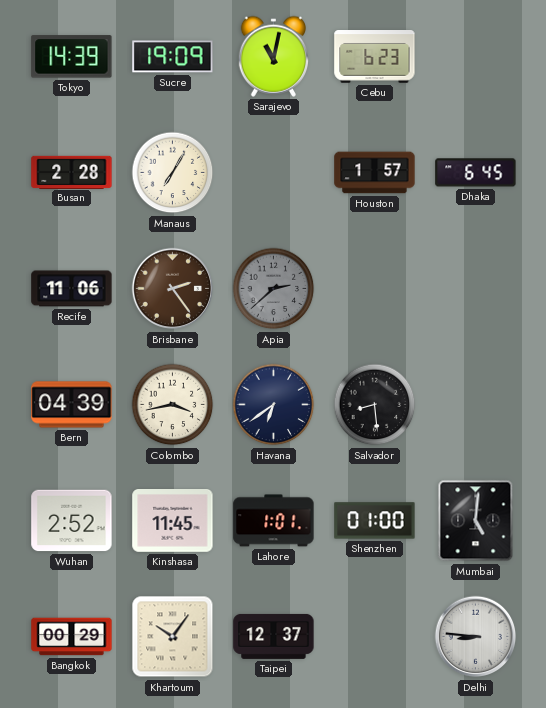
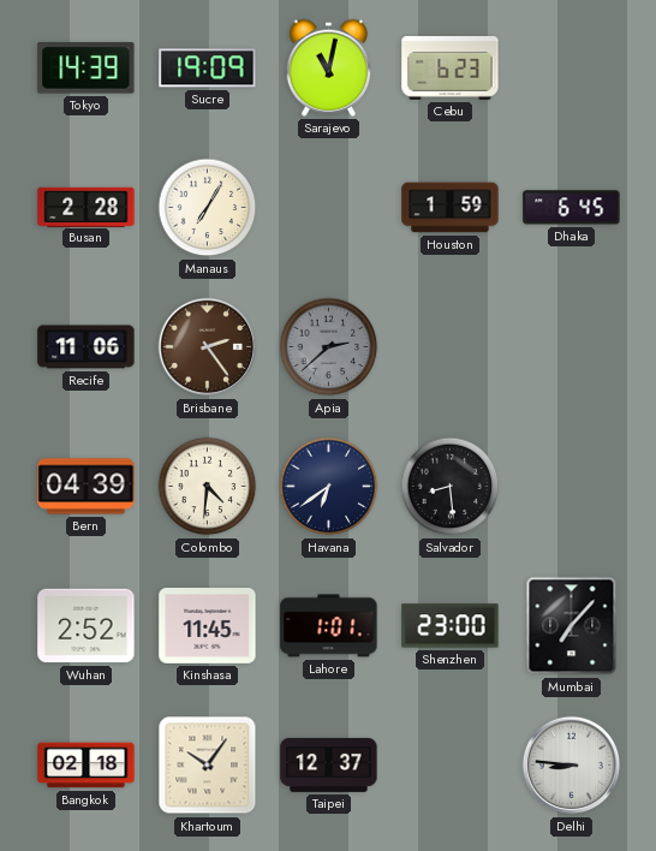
Houston: 1:57 -> 1:59
Colombo: 3:43 -> 4:31
Shenzhen: 01:00 -> 23:00
Mumbai: 5:01 -> 7:07
Bangkok: 00:29 -> 02:18
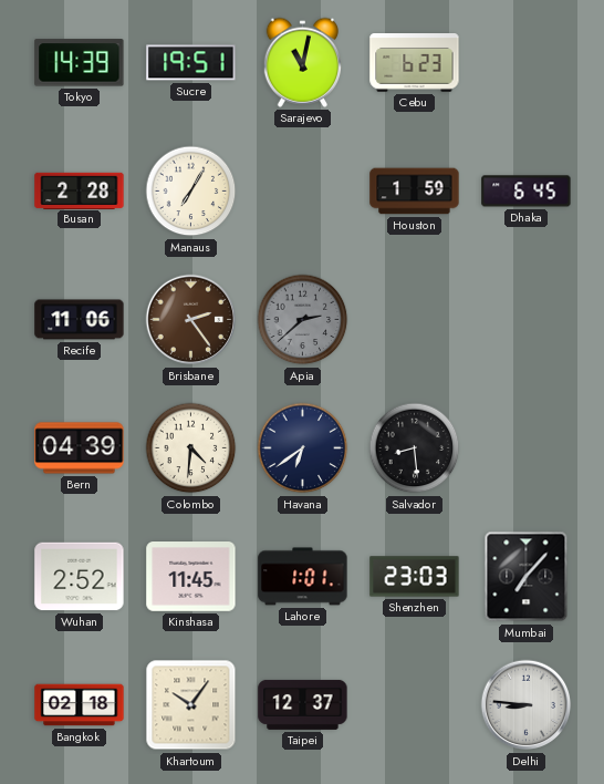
Sucre: 19:09 -> 19:51
Shenzhen: 23:00 -> 23:03
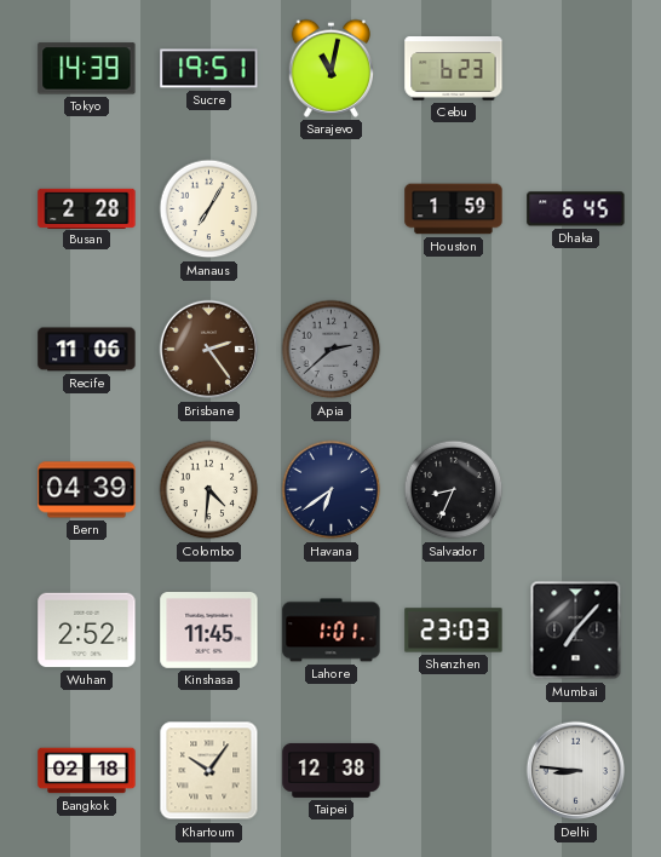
Salvador: 8:29 -> 8:34
Taipei: 12:37 -> 12:38
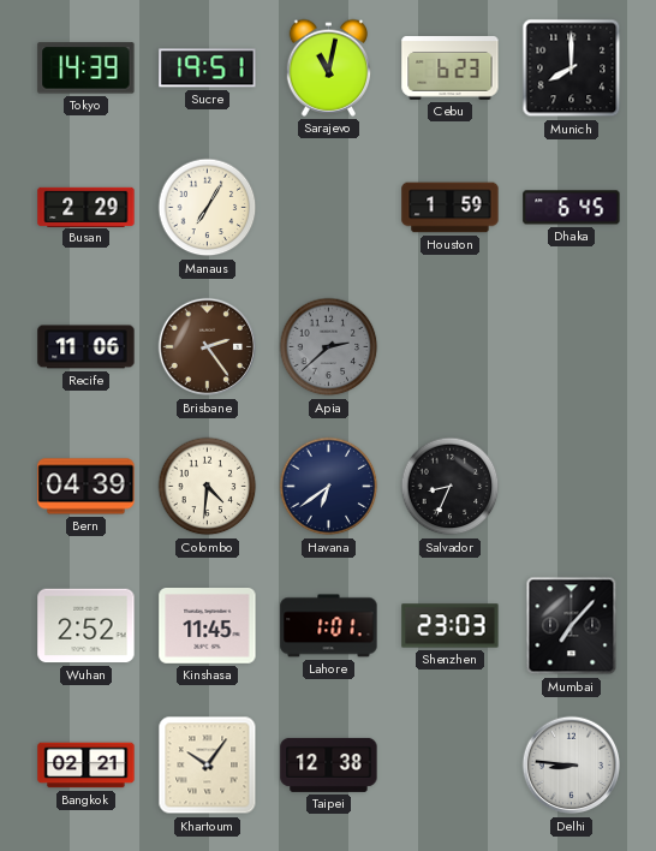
Munich: none -> 8:00
Busan: 2:28 -> 2:29
Bangkok: 02:18 -> 02:21
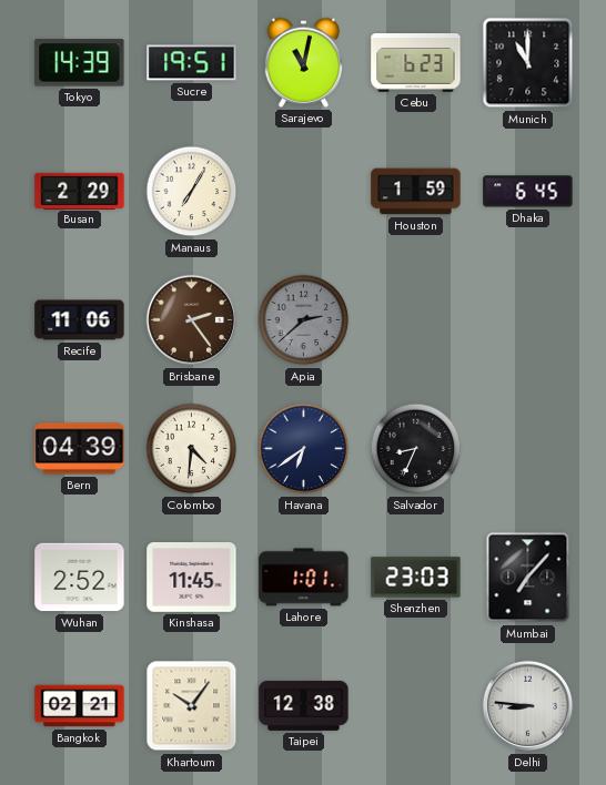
Munich: 8:00 -> 11:00
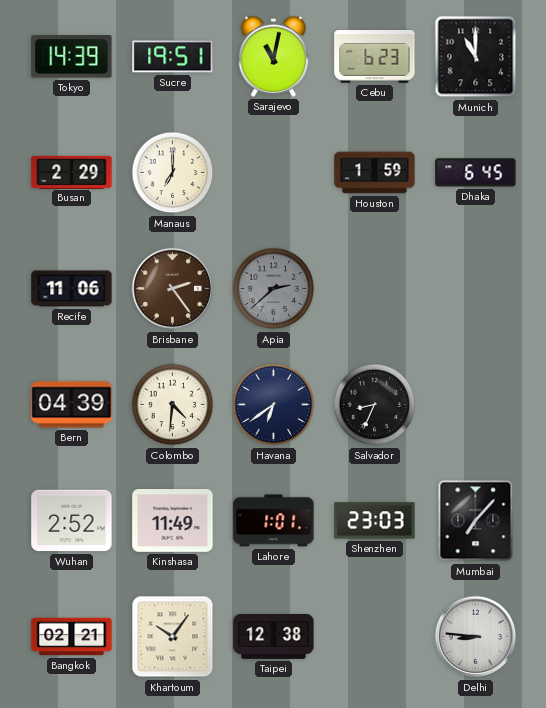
Manaus: 7:05 -> 7:00
Kinshasa: 11:45 -> 11:49
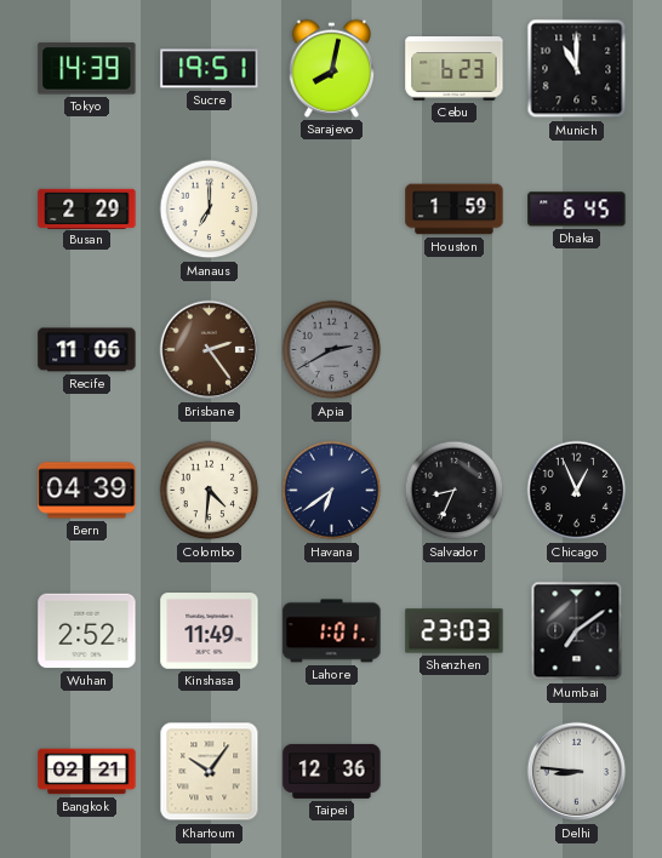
Sarajevo: 11:02 -> 8:02
Apia: 2:38 -> 2:40
Chicago: none -> 12:56
Mumbai: 7:07 -> 7:09
Taipei: 12:38 -> 12:36
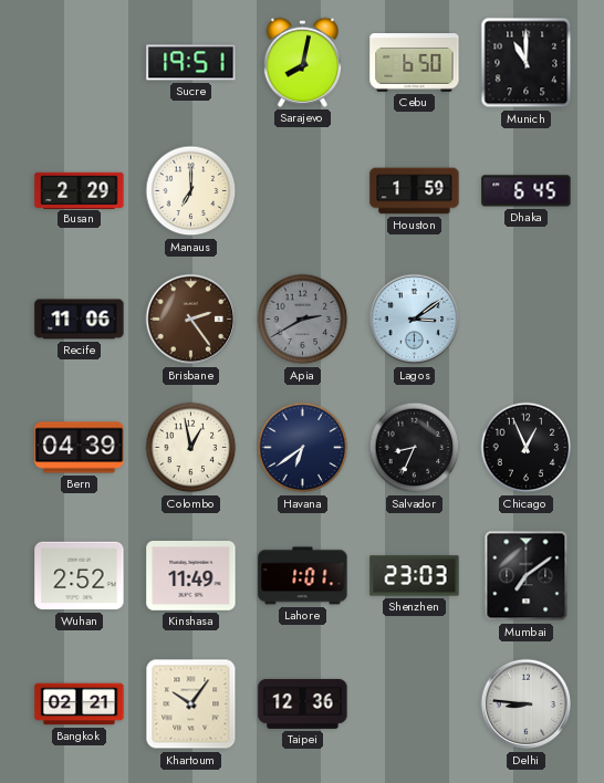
Tokyo: 14:39 -> none
Cebu: 6:23 -> 6:50
Lagos: none -> 3:09
Colombo: 4:31 -> 12:58
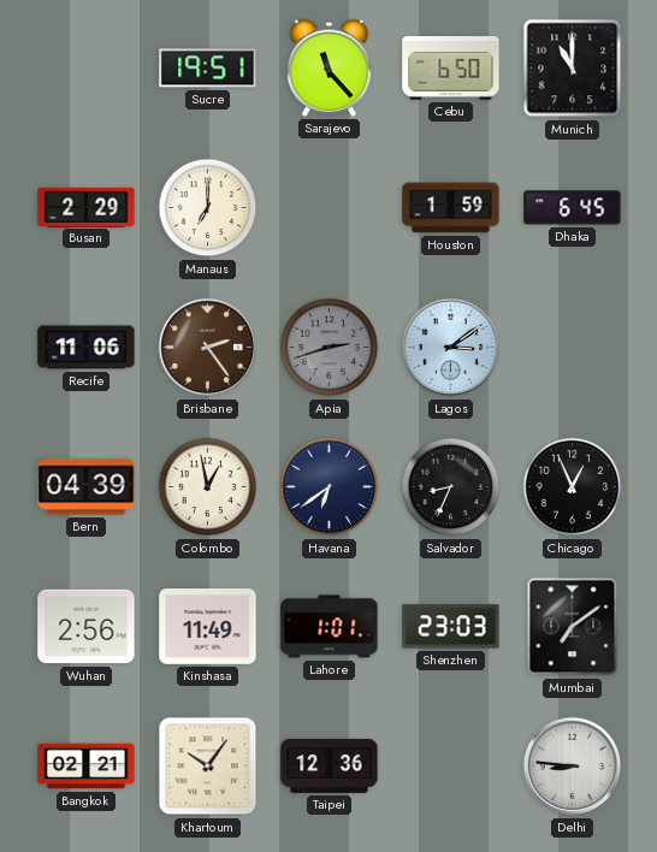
Sarajevo: 8:02 -> 11:23
Apia: 2:40 -> 2:42
Wuhan: 2:52 -> 2:56
